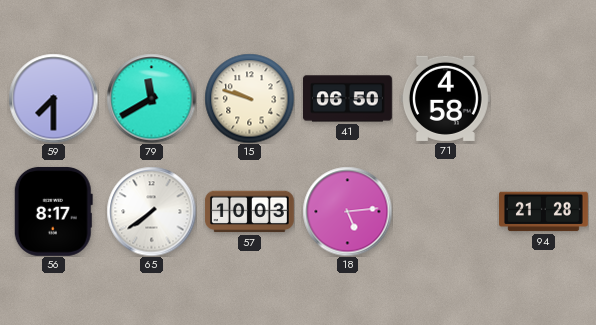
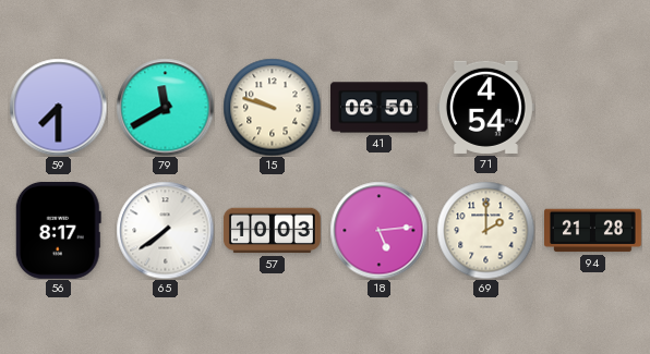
71: 4:58 -> 4:54
69: none -> 2:00
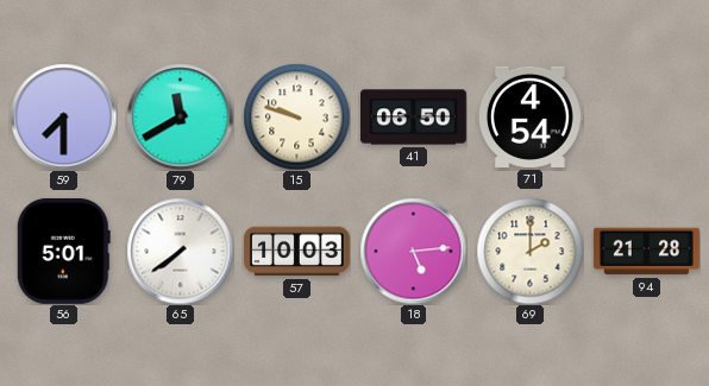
56: 8:17 -> 5:01
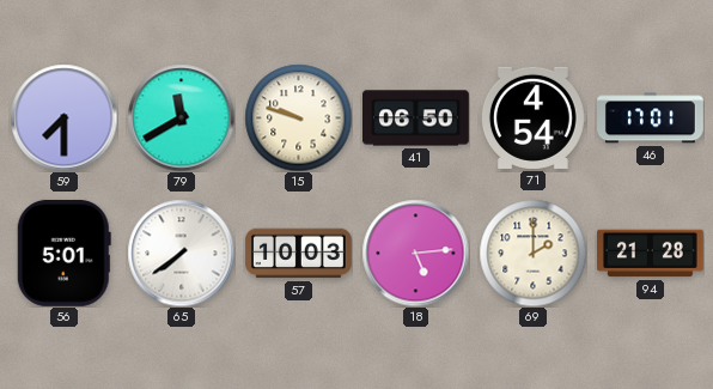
46: none -> 17:01
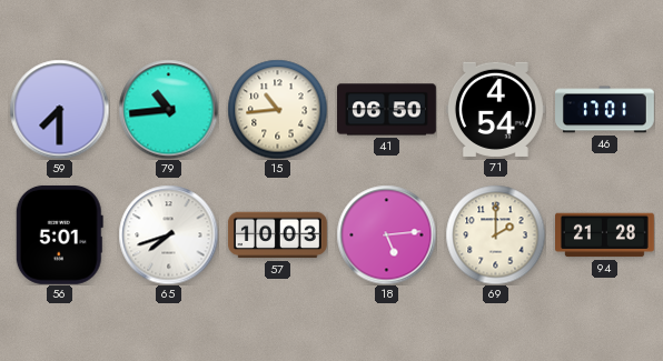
79: 11:40 -> 10:44
15: 9:48 -> 10:44
65: 7:39 -> 7:42
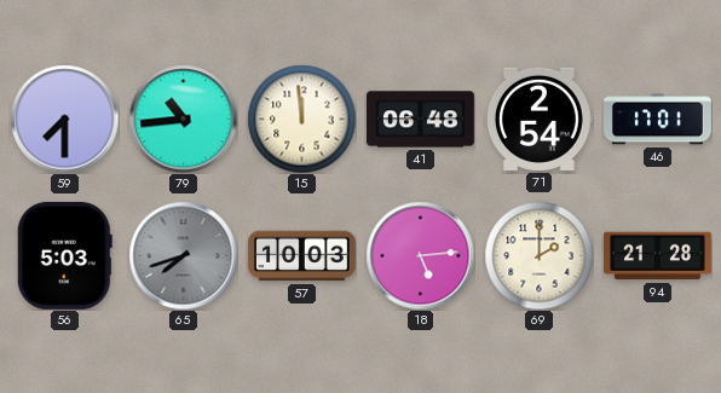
15: 10:44 -> 11:59
41: 06:50 -> 06:48
71: 4:54 -> 2:54
56: 5:01 -> 5:03
65 dial: white -> grey
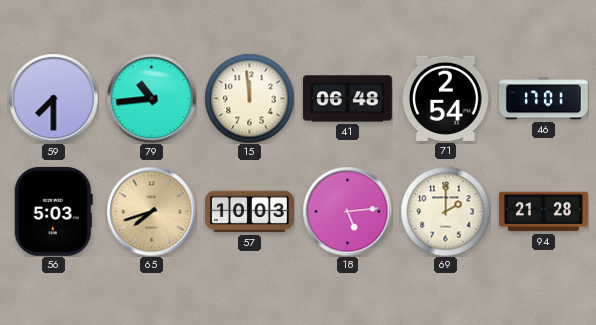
65 dial: grey -> champagne
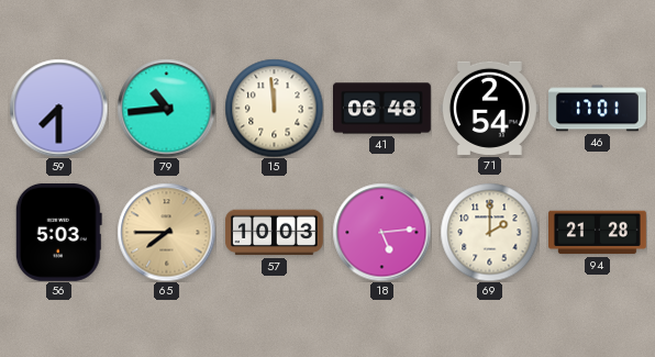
65: 7:42 -> 7:45
